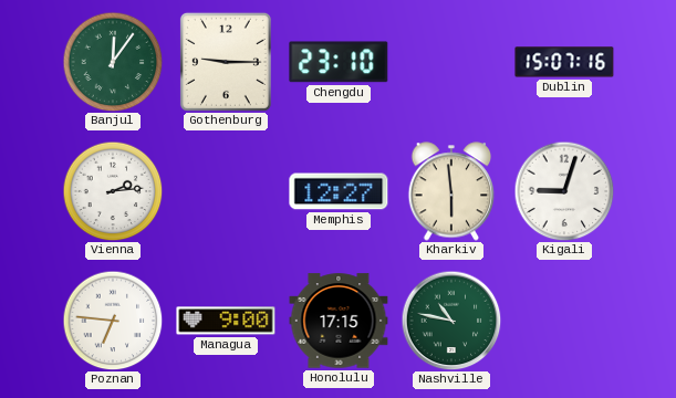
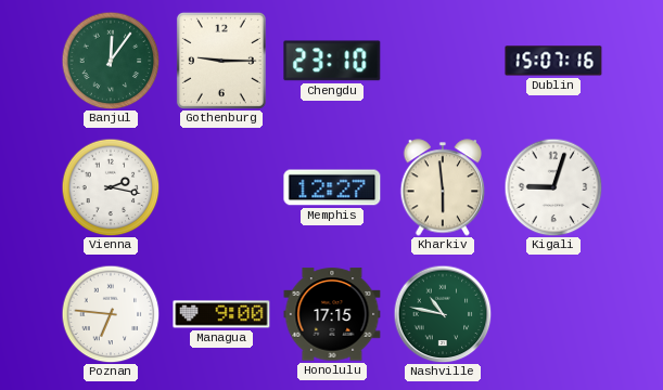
Vienna: 2:14 -> 2:17
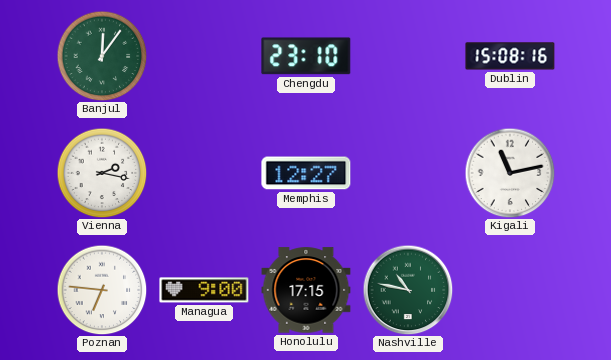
Gothenburg: 9:15 -> none
Dublin: 15:07 -> 15:08
Kharkiv: 5:59 -> none
Kigali: 9:03 -> 11:13
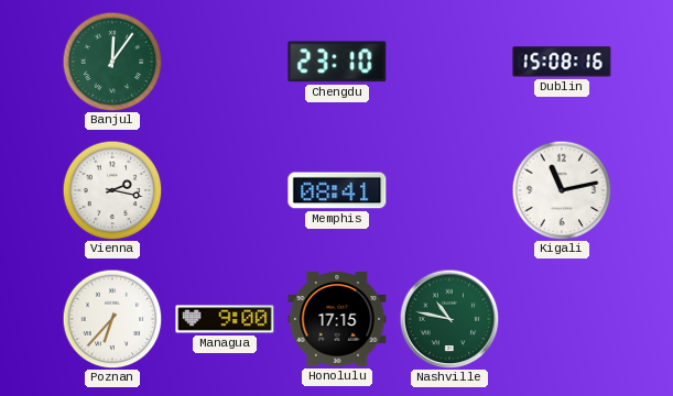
Memphis: 12:27 -> 08:41
Poznan: 6:46 -> 6:37
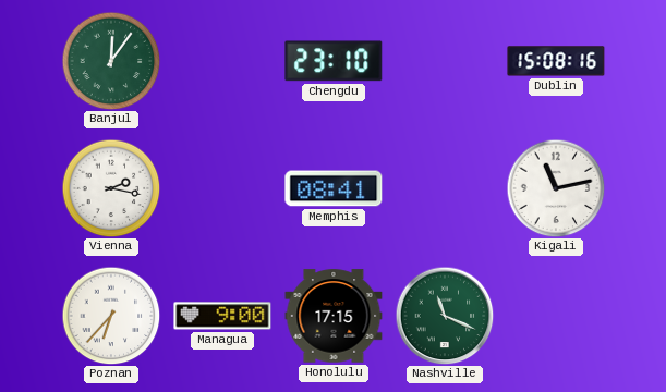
Nashville: 10:47 -> 11:19
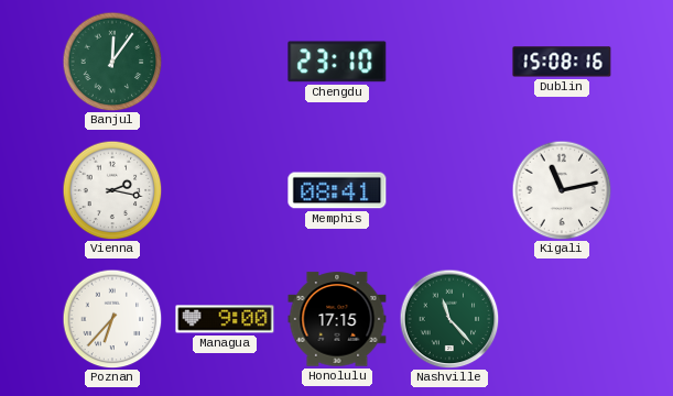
Nashville: 11:19 -> 11:23
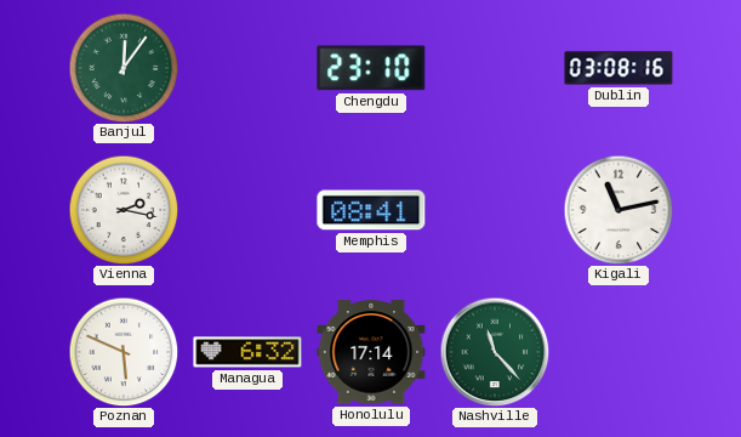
Dublin: 15:08 -> 03:08
Poznan: 6:37 -> 5:49
Managua: 9:00 -> 6:32
Honolulu: 17:15 -> 17:14
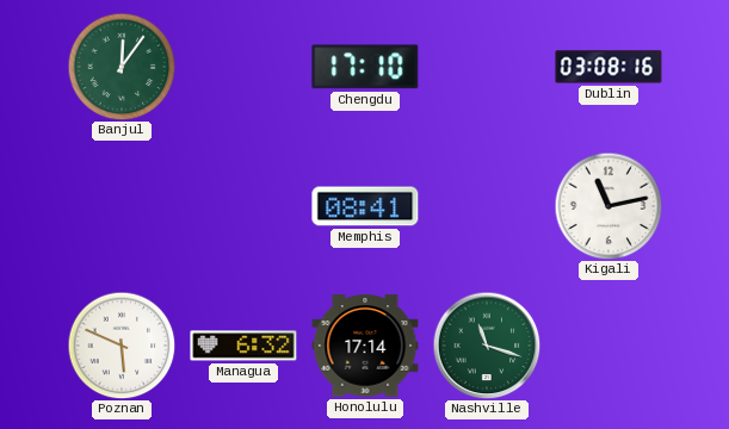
Chengdu: 23:10 -> 17:10
Vienna: 2:17 -> none
Nashville: 11:23 -> 11:18
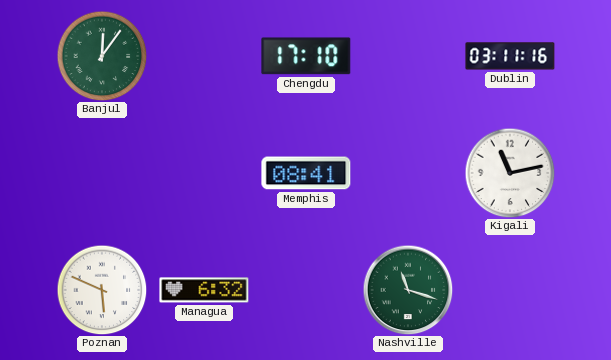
Dublin: 03:08 -> 03:11
Honolulu: 17:14 -> none
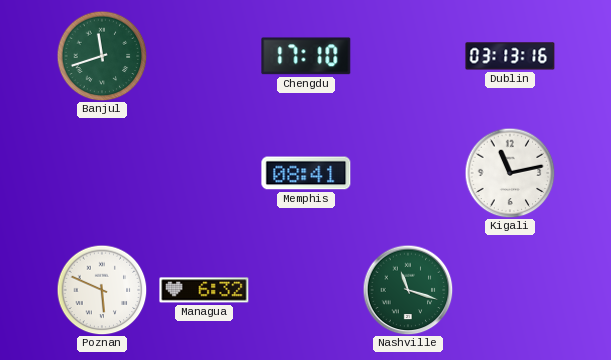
Banjul: 12:06 -> 11:42
Dublin: 03:11 -> 03:13
